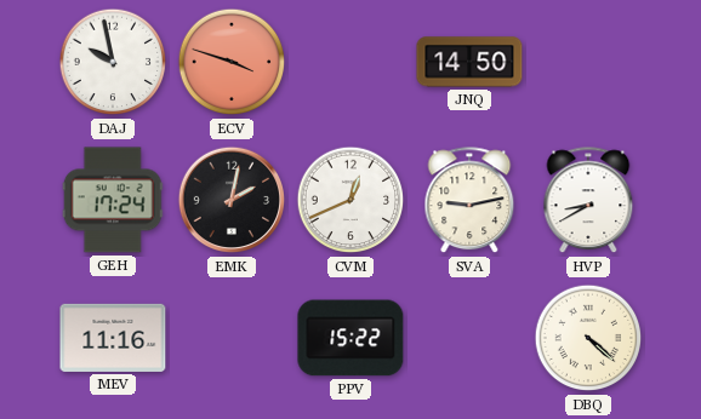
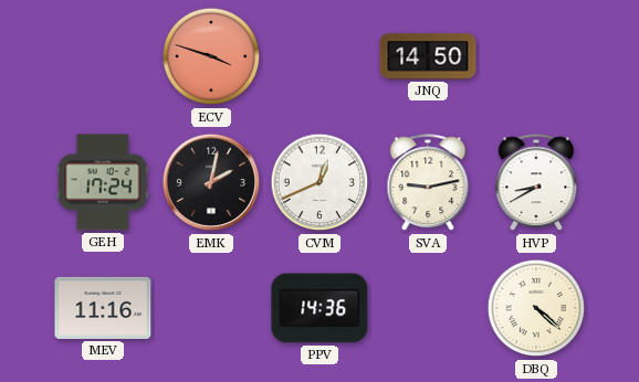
DAJ: 9:58 -> none
PPV: 15:22 -> 14:36
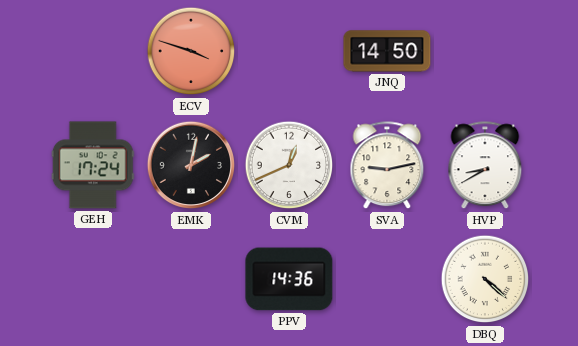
MEV: 11:16 -> none
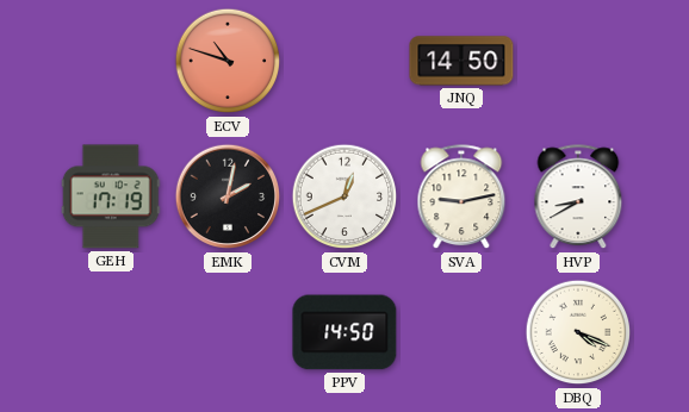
ECV: 3:48 -> 10:48
GEH: 17:24 -> 17:19
PPV: 14:36 -> 14:50
DBQ: 4:22 -> 4:19
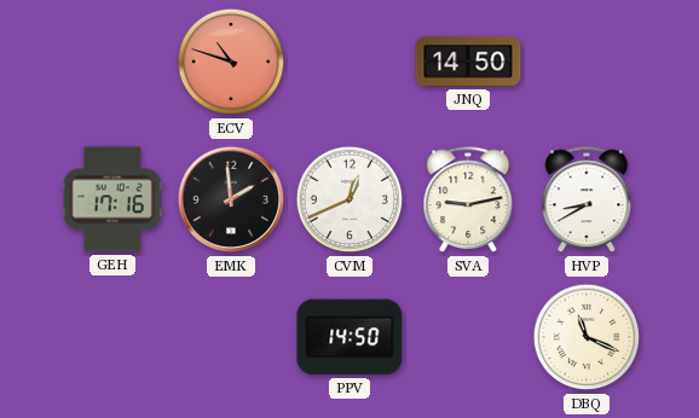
GEH: 17:19 -> 17:16
EMK: 2:02 -> 1:59
DBQ: 4:19 -> 11:19
